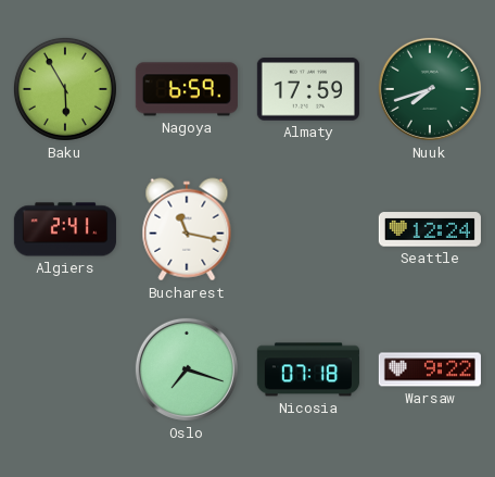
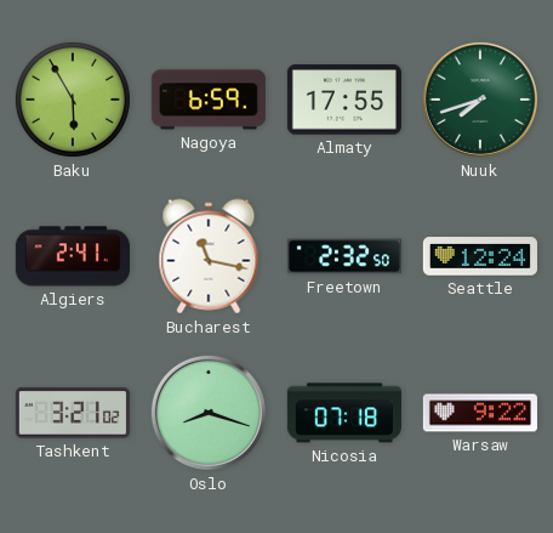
Almaty: 17:59 -> 17:55
Freetown: none -> 2:32
Tashkent: none -> 3:21
Oslo: 7:18 -> 8:18
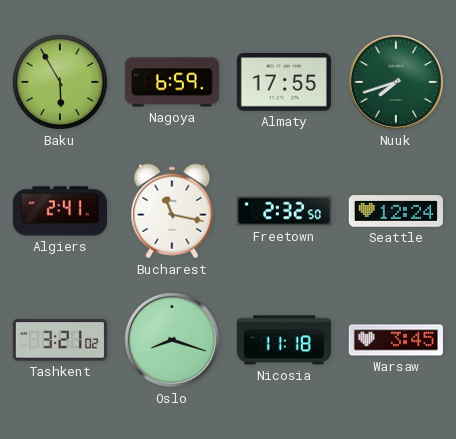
Nicosia: 07:18 -> 11:18
Warsaw: 9:22 -> 3:45
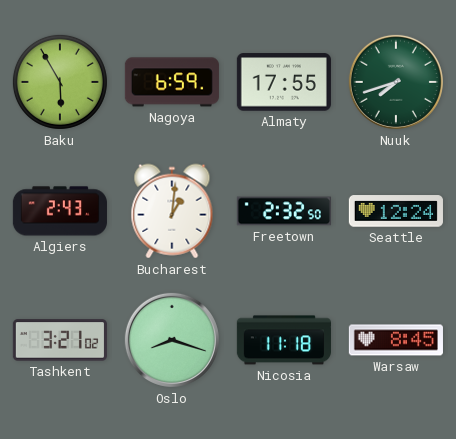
Algiers: 2:41 -> 2:43
Bucharest: 11:17 -> 1:01
Warsaw: 3:45 -> 8:45
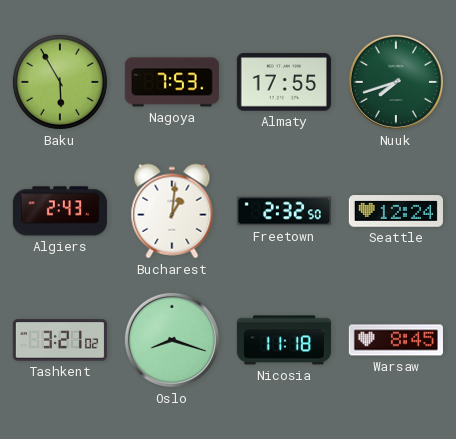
Nagoya: 6:59 -> 7:53
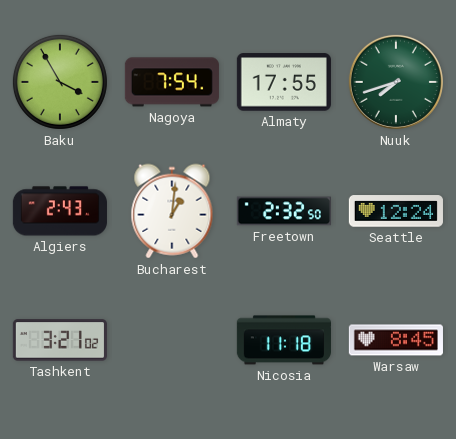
Baku: 5:55 -> 3:55
Nagoya: 7:53 -> 7:54
Oslo: 8:18 -> none
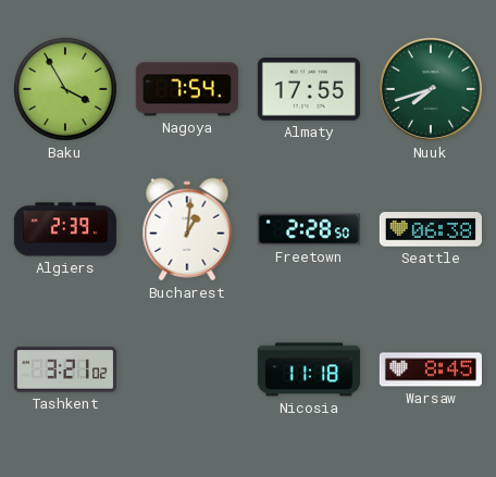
Algiers: 2:43 -> 2:39
Freetown: 2:32 -> 2:28
Seattle: 12:24 -> 06:38
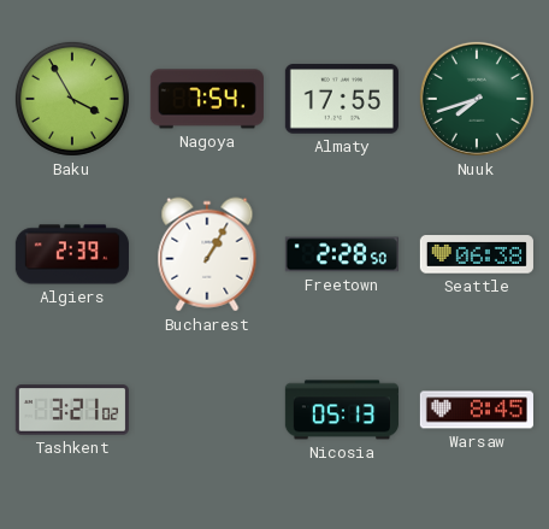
Bucharest: 1:01 -> 1:05
Nicosia: 11:18 -> 05:13
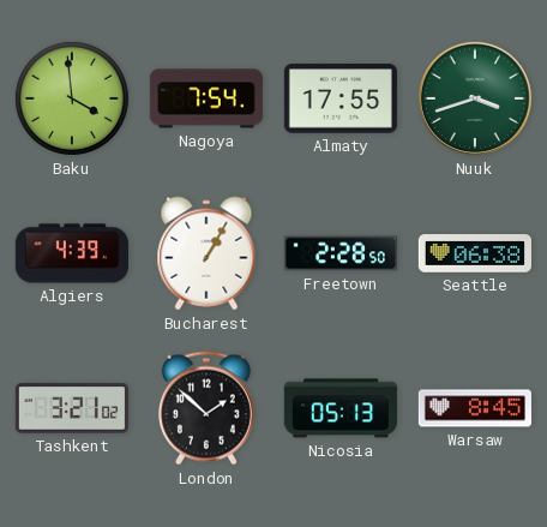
Baku: 3:55 -> 3:59
Nuuk: 7:42 -> 3:42
Algiers: 2:39 -> 4:39
London: none -> 1:52
